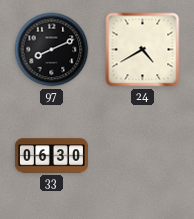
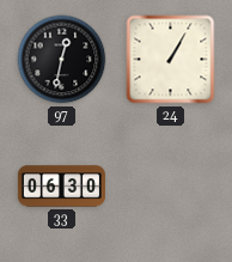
97: 8:11 -> 12:32
24: 4:40 -> 1:05
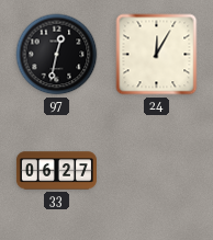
24: 1:05 -> 12:05
33: 06:30 -> 06:27
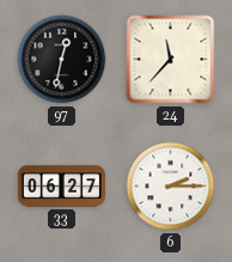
24: 12:05 -> 11:37
6: none -> 2:15
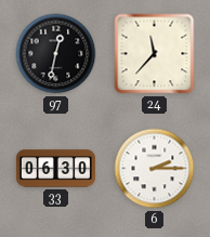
33: 06:27 -> 06:30
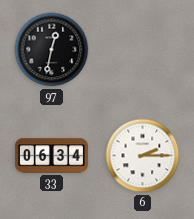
24: 11:37 -> none
33: 06:30 -> 06:34
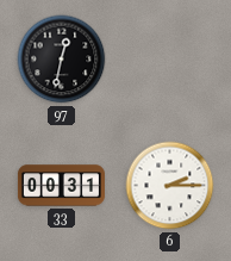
33: 06:34 -> 00:31
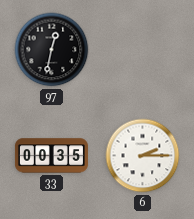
33: 00:31 -> 00:35
